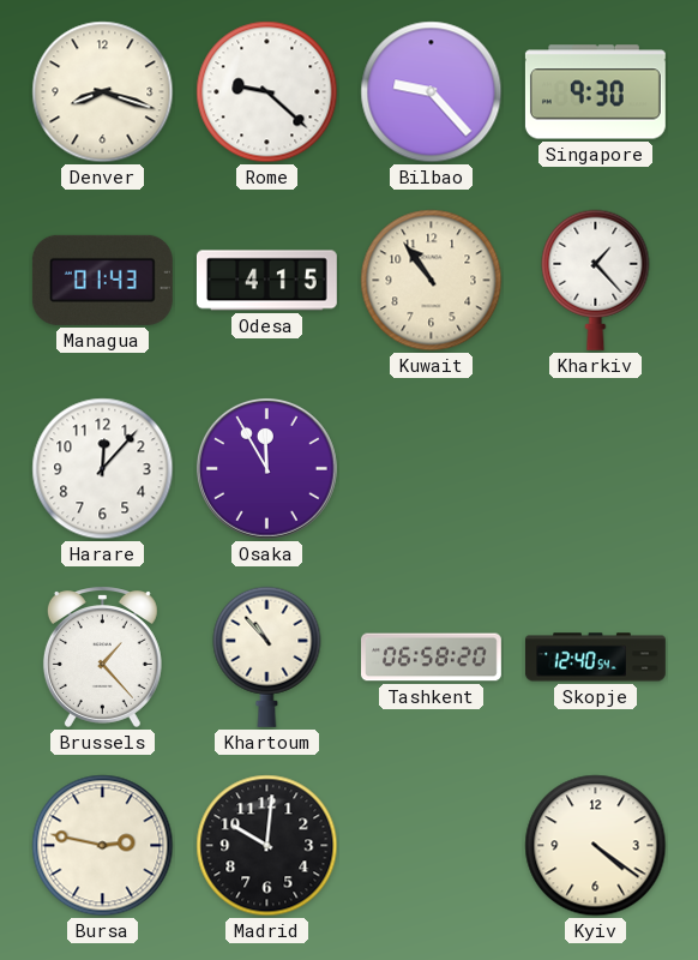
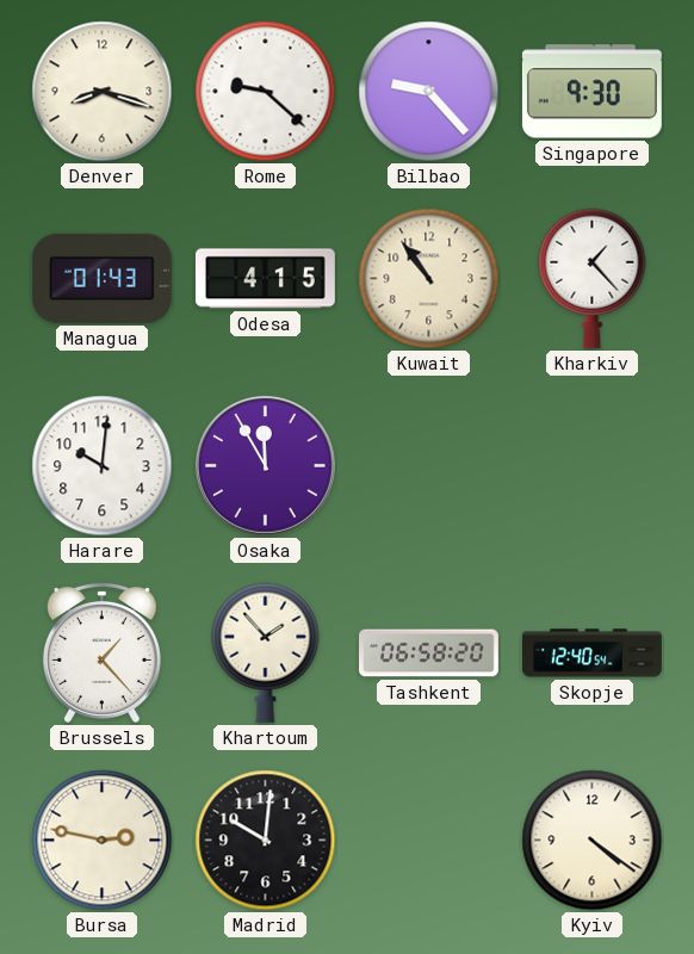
Harare: 12:07 -> 10:01
Khartoum: 10:53 -> 1:53
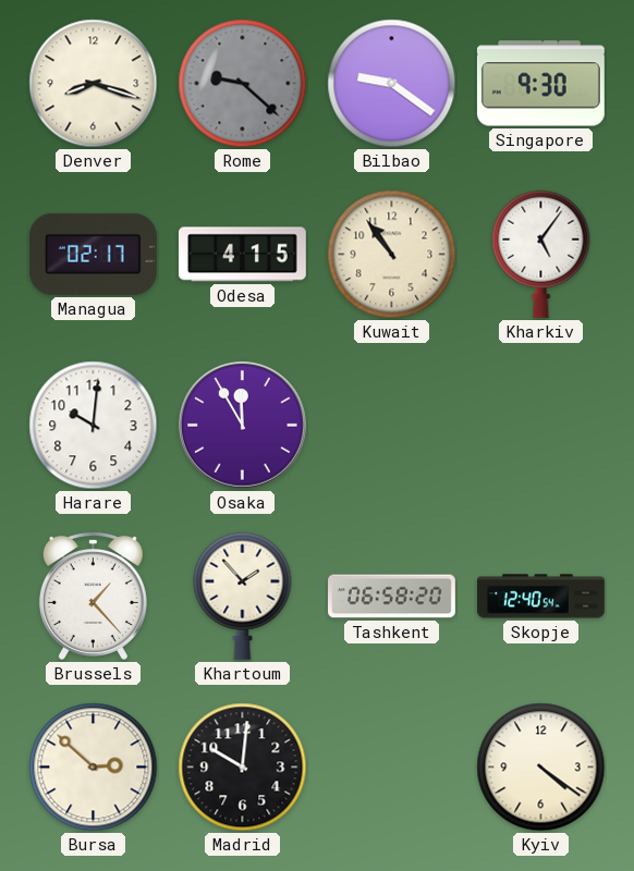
Rome dial: white -> grey
Bilbao: 9:23 -> 9:21
Managua: 01:43 -> 02:17
Kharkiv: 1:23 -> 5:06
Bursa: 2:47 -> 2:52
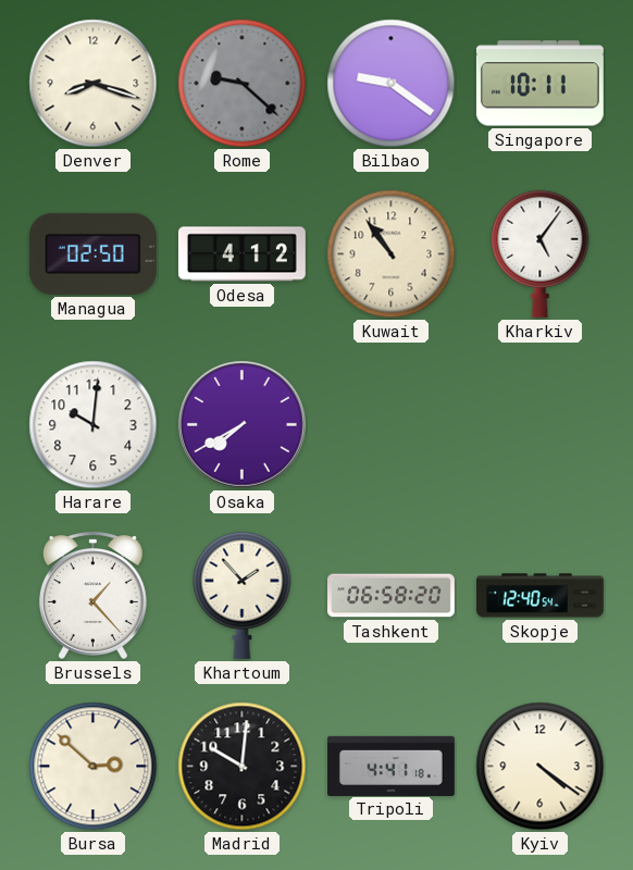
Singapore: 9:30 -> 10:11
Managua: 02:17 -> 02:50
Odesa: 4:15 -> 4:12
Osaka: 11:55 -> 7:40
Tripoli: none -> 4:41
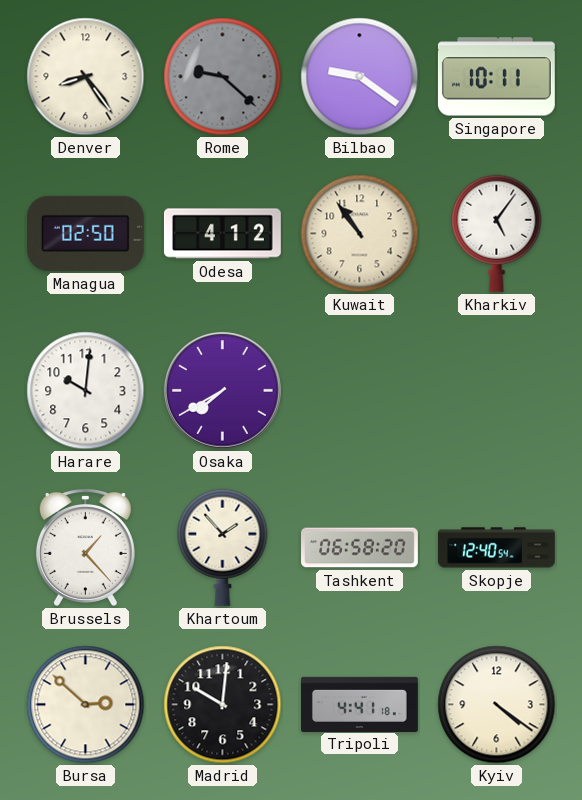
Denver: 8:18 -> 8:24
